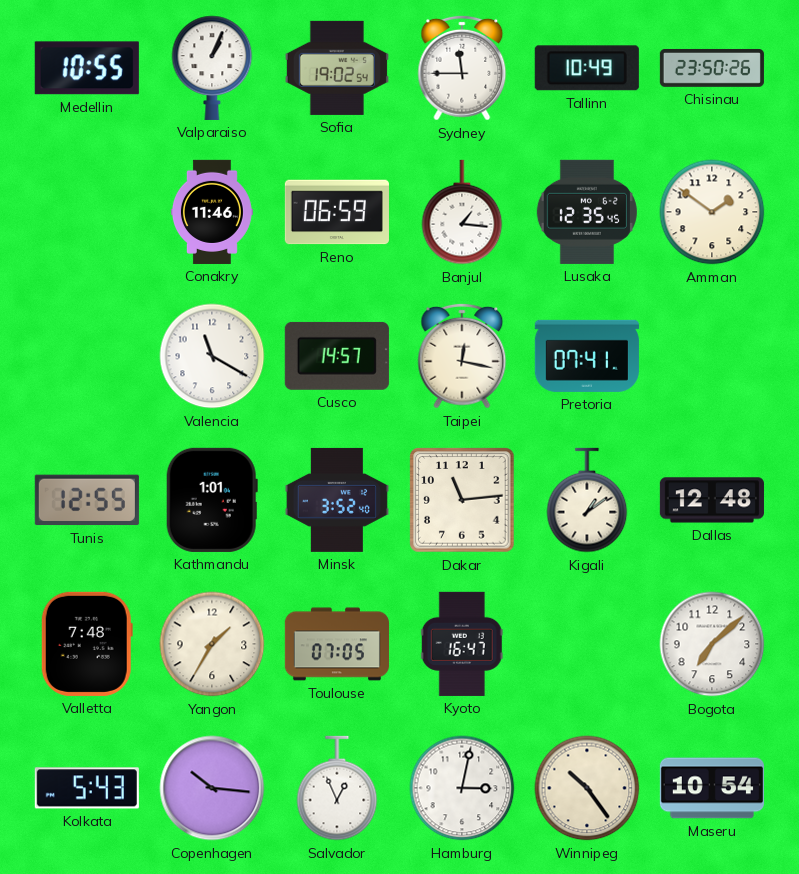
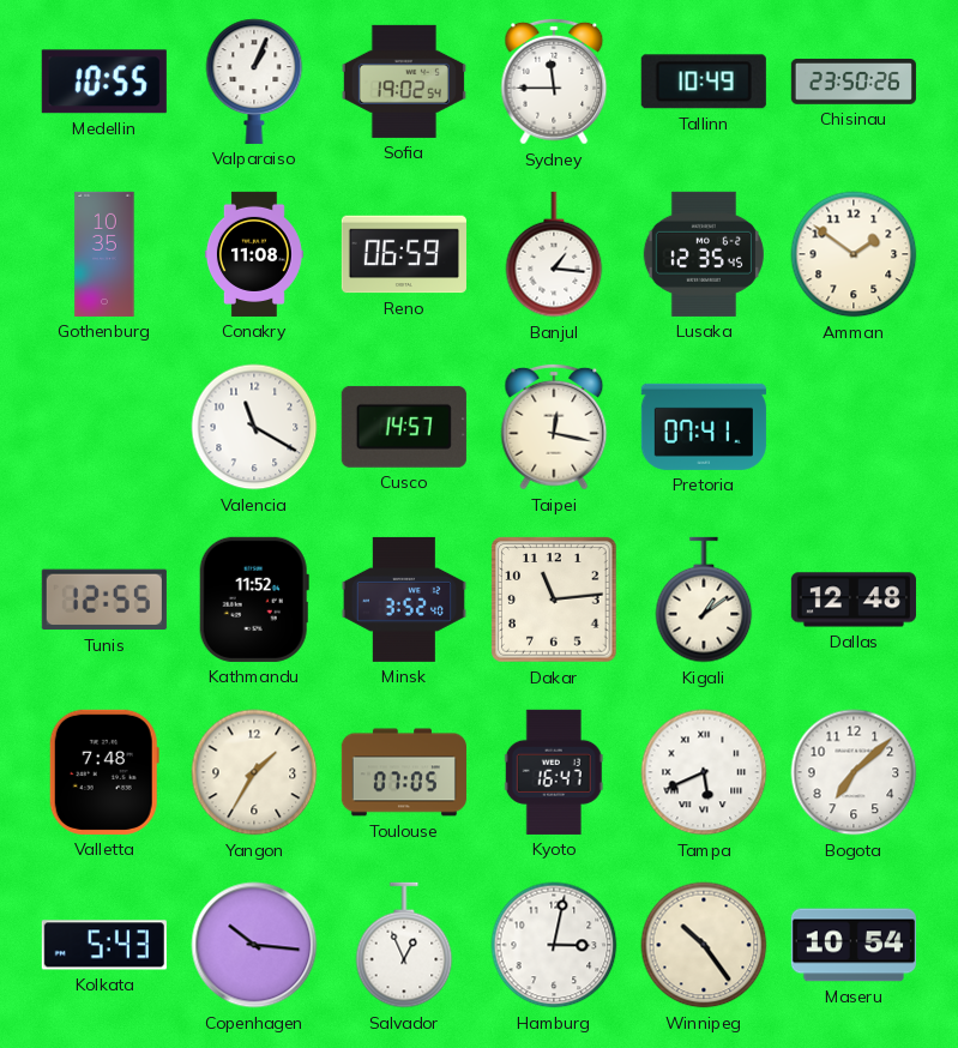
Gothenburg: none -> 10:35
Conakry: 11:46 -> 11:08
Kathmandu: 1:01 -> 11:52
Tampa: none -> 5:41
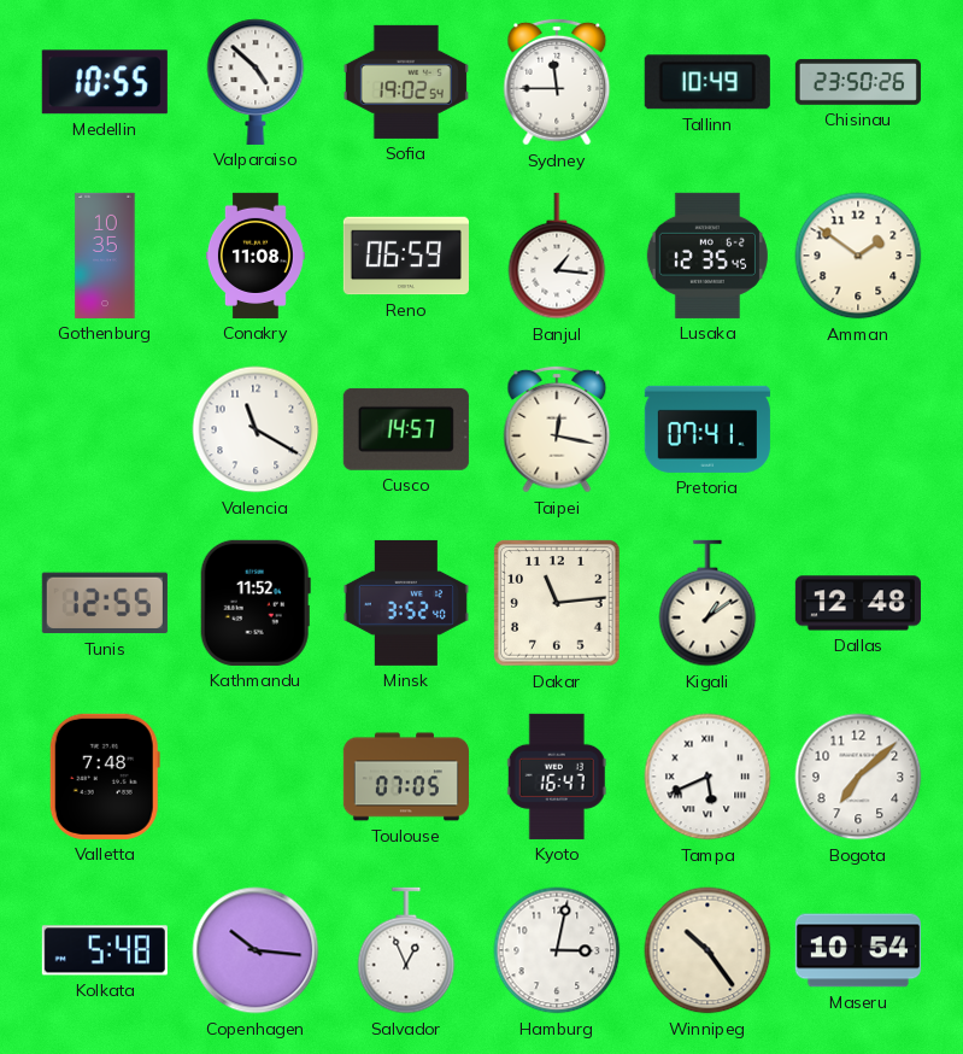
Valparaiso: 1:04 -> 4:52
Yangon: 1:35 -> none
Kolkata: 5:43 -> 5:48
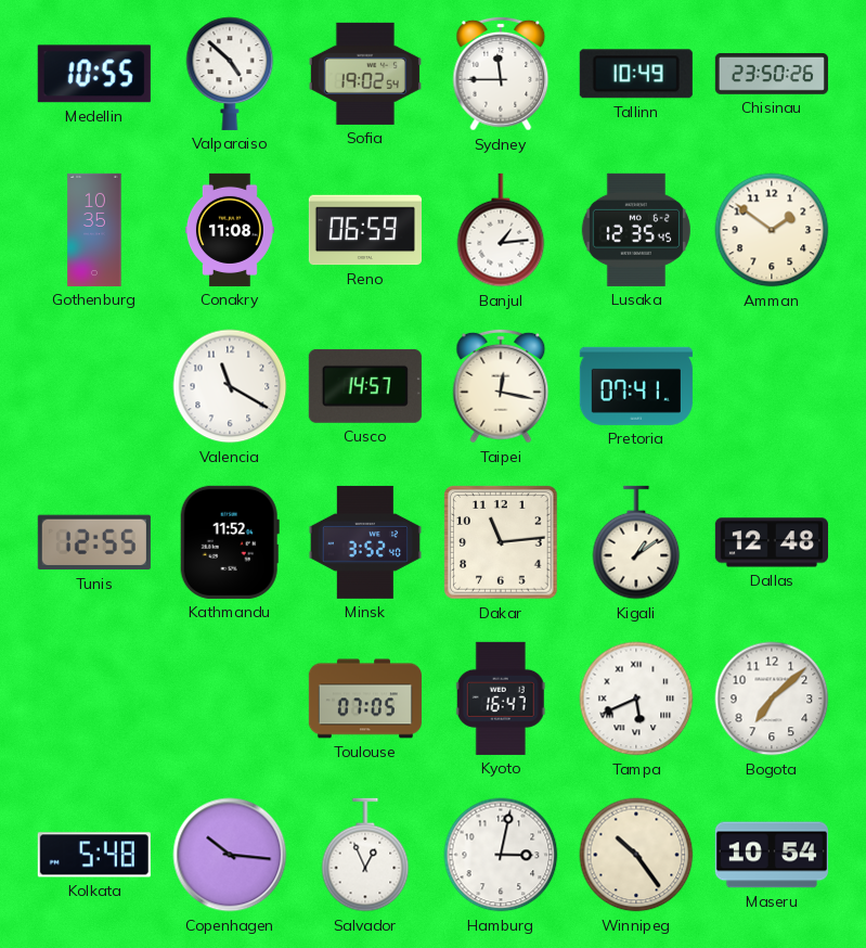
Banjul: 1:16 -> 1:14
Valletta: 7:48 -> none
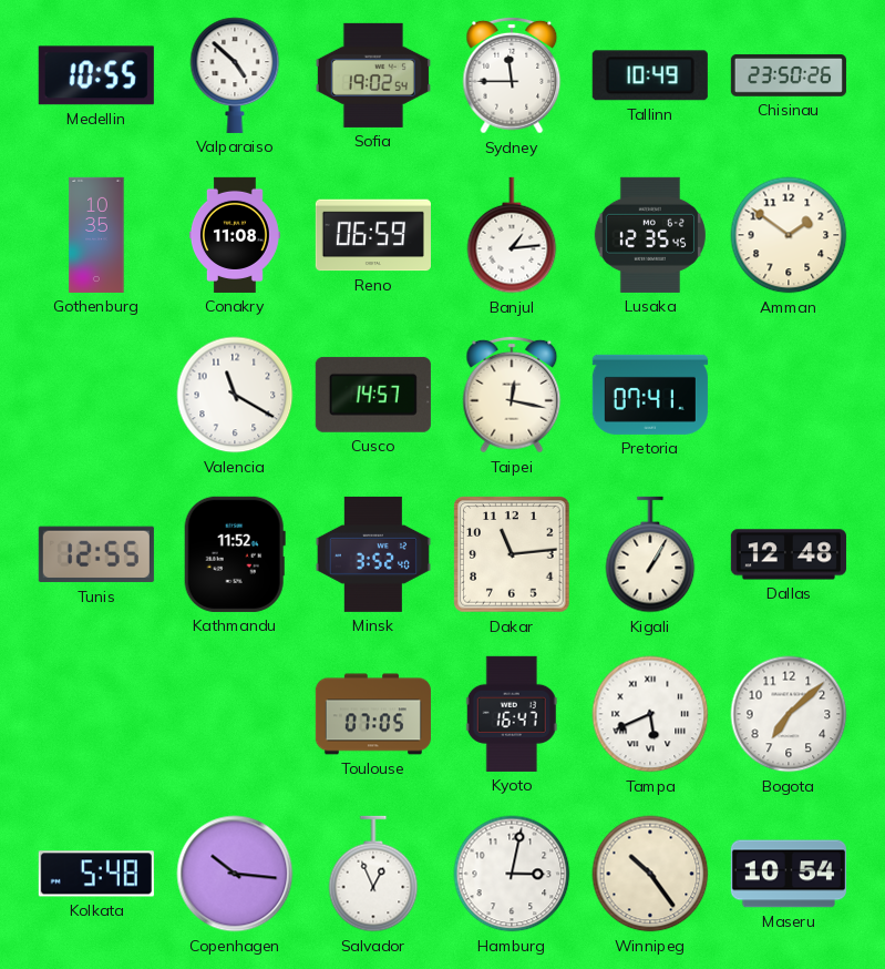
Kigali: 1:09 -> 1:05
